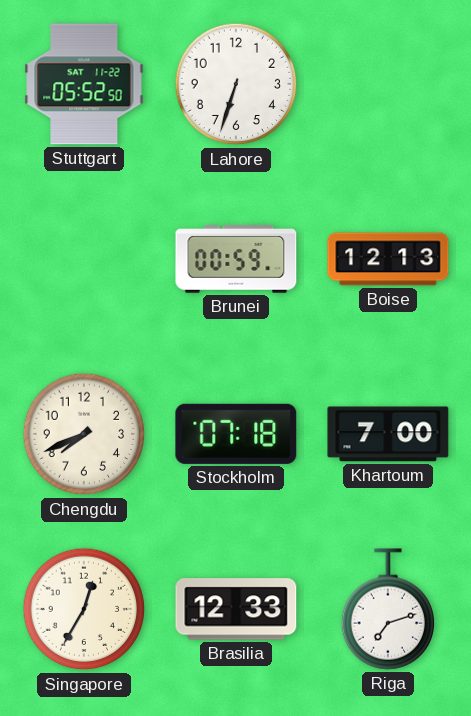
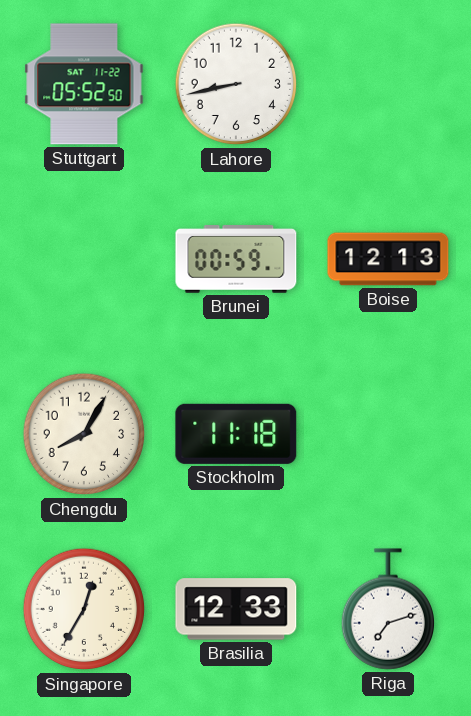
Lahore: 6:33 -> 8:43
Chengdu: 7:41 -> 8:05
Stockholm: 07:18 -> 11:18
Khartoum: 7:00 -> none
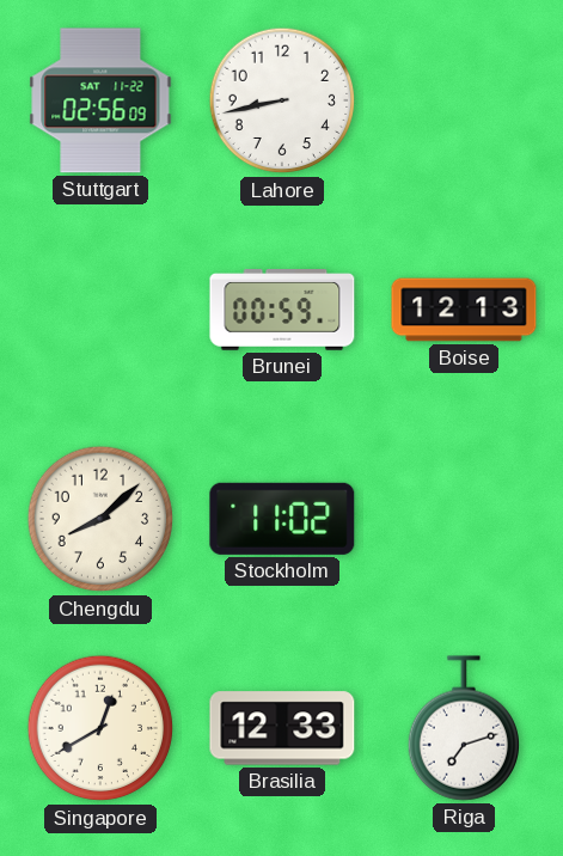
Stuttgart: 05:52 -> 02:56
Chengdu: 8:05 -> 8:08
Stockholm: 11:18 -> 11:02
Singapore: 12:35 -> 12:40
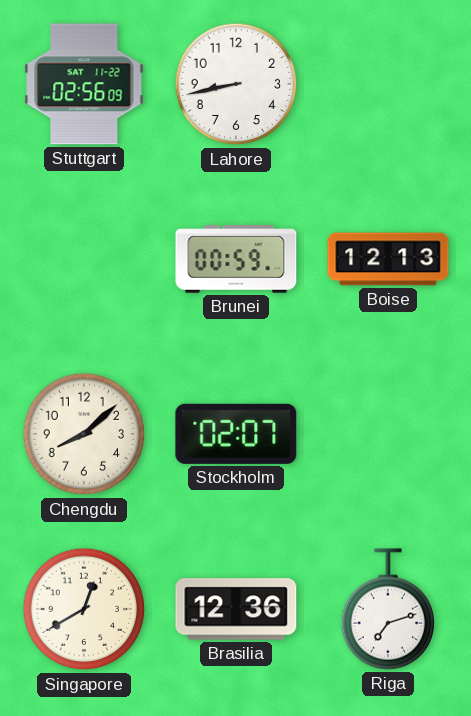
Stockholm: 11:02 -> 02:07
Brasilia: 12:33 -> 12:36
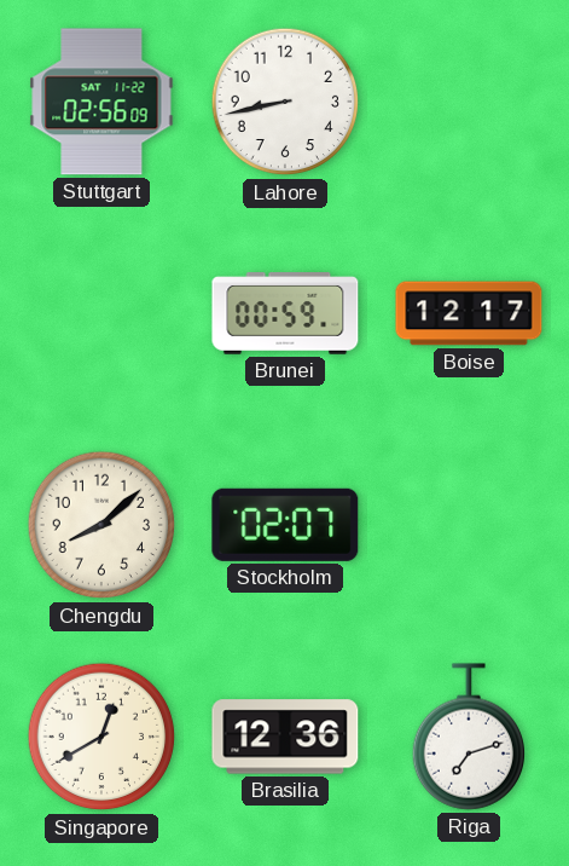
Boise: 12:13 -> 12:17
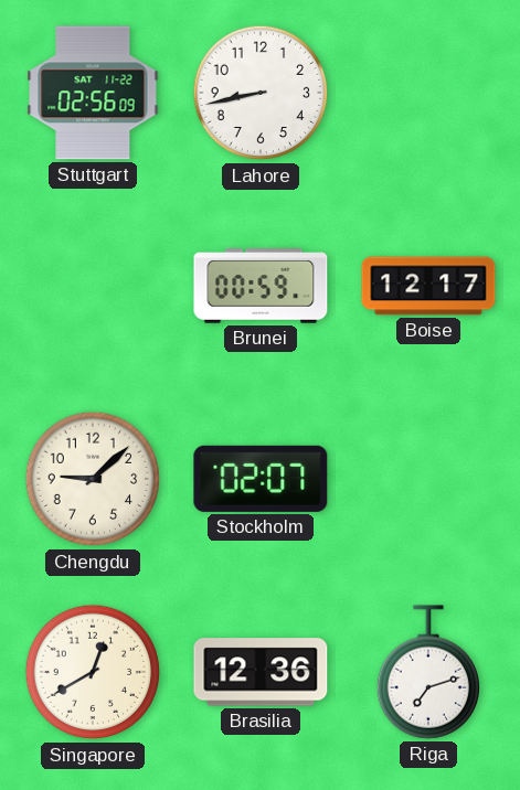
Chengdu: 8:08 -> 9:08
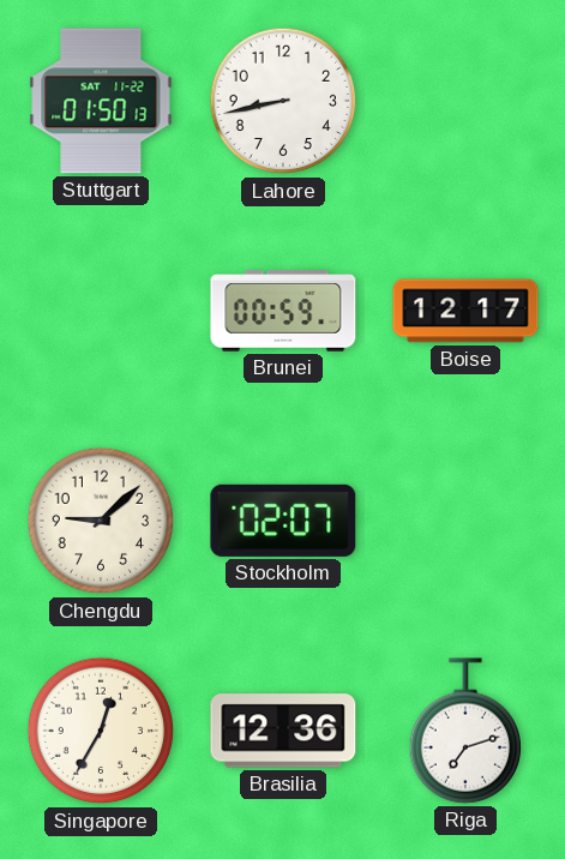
Stuttgart: 02:56 -> 01:50
Singapore: 12:40 -> 12:35
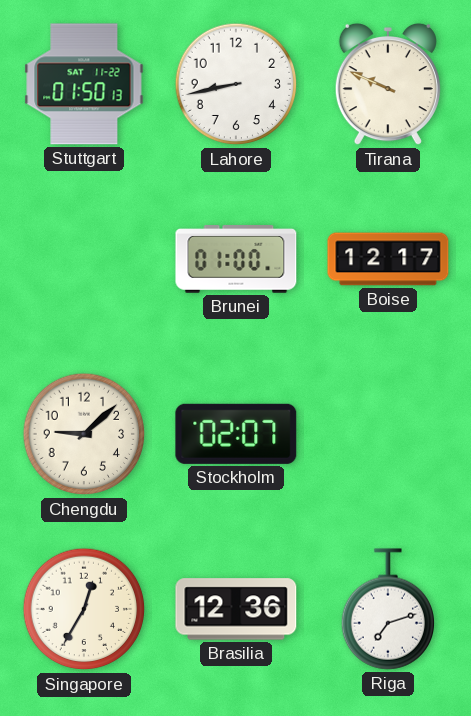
Tirana: none -> 9:49
Brunei: 00:59 -> 01:00
